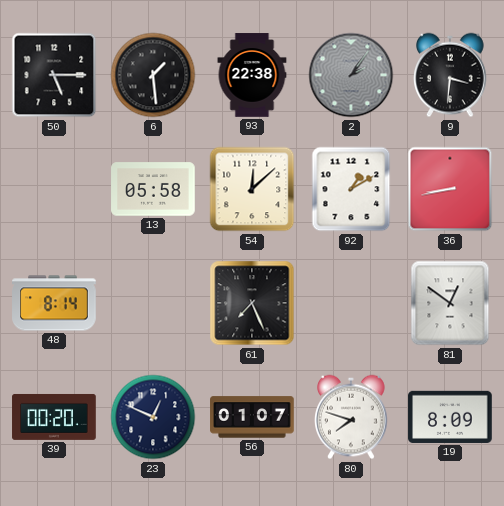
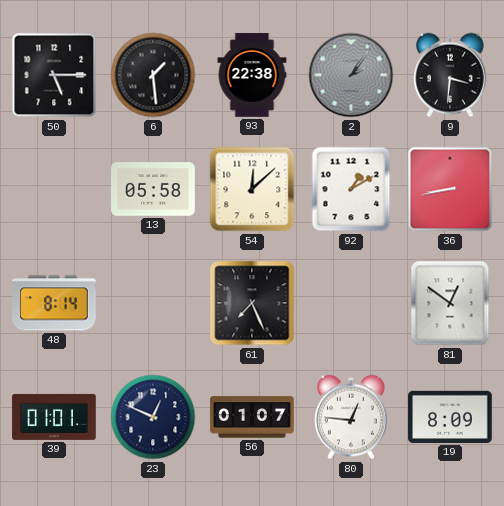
39: 00:20 -> 01:01
80: 7:48 -> 12:46
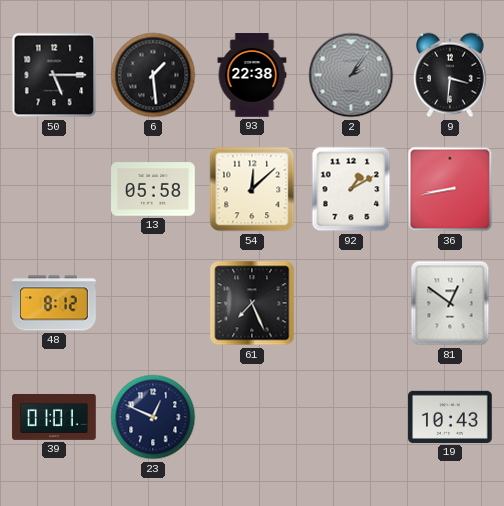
48: 8:14 -> 8:12
56: 01:07 -> none
80: 12:46 -> none
19: 8:09 -> 10:43
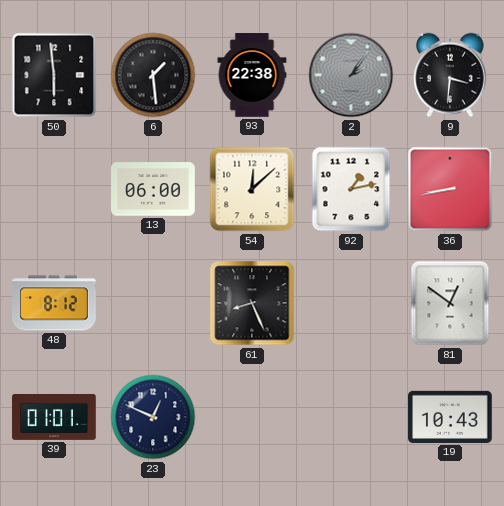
50: 5:15 -> 5:59
13: 05:58 -> 06:00
92: 1:10 -> 1:13
61: 7:26 -> 8:26
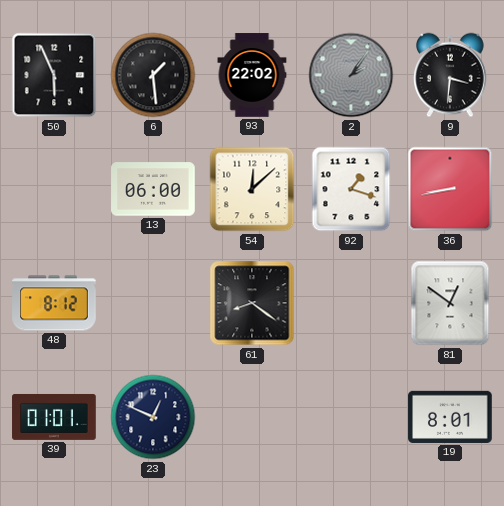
50: 5:59 -> 5:56
93: 22:38 -> 22:02
92: 1:13 -> 1:18
61: 8:26 -> 8:21
19: 10:43 -> 8:01
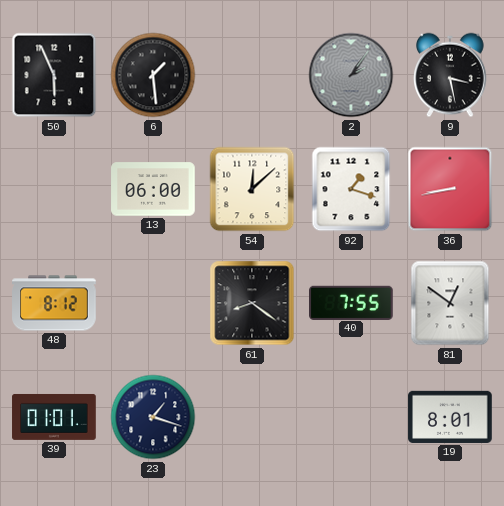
93: 22:02 -> none
9: 3:31 -> 3:28
40: none -> 7:55
23: 12:49 -> 1:18
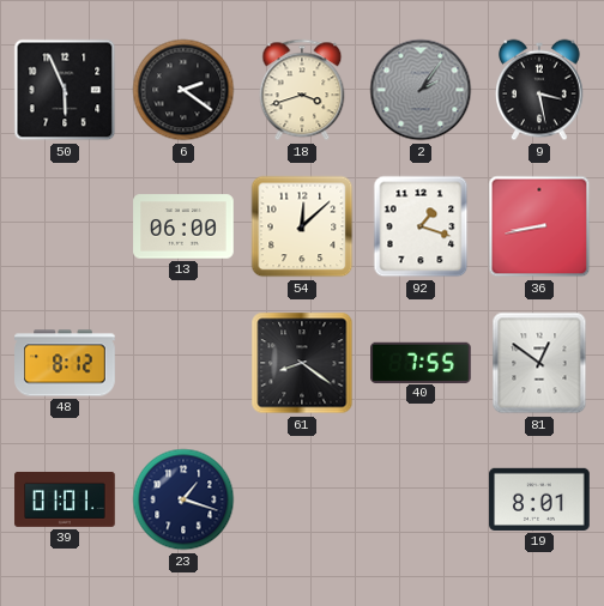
6: 1:29 -> 2:21
18: none -> 3:42
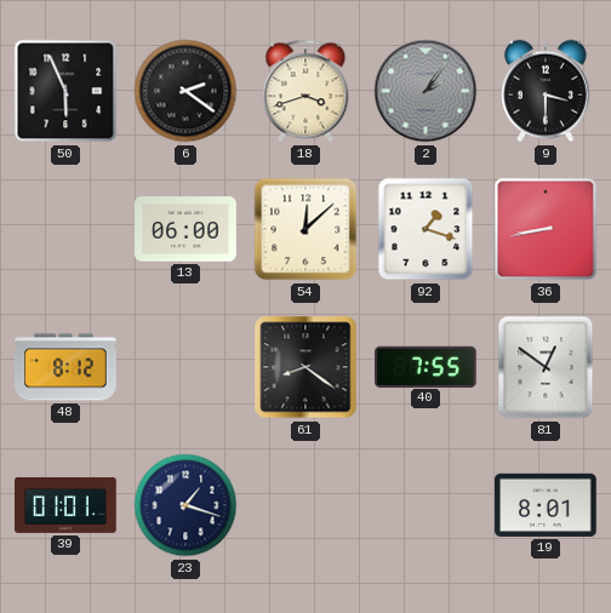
9: 3:28 -> 3:30
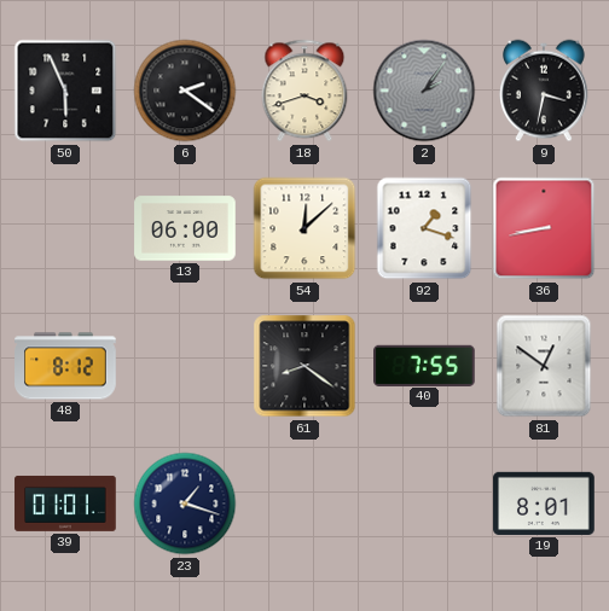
9: 3:30 -> 3:32
